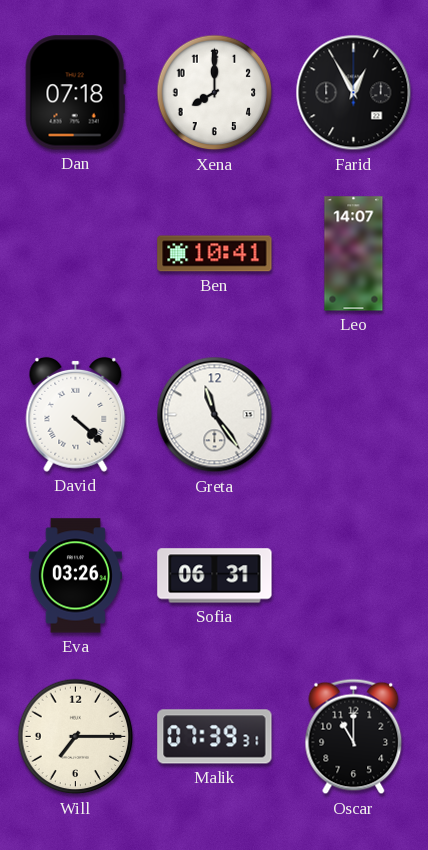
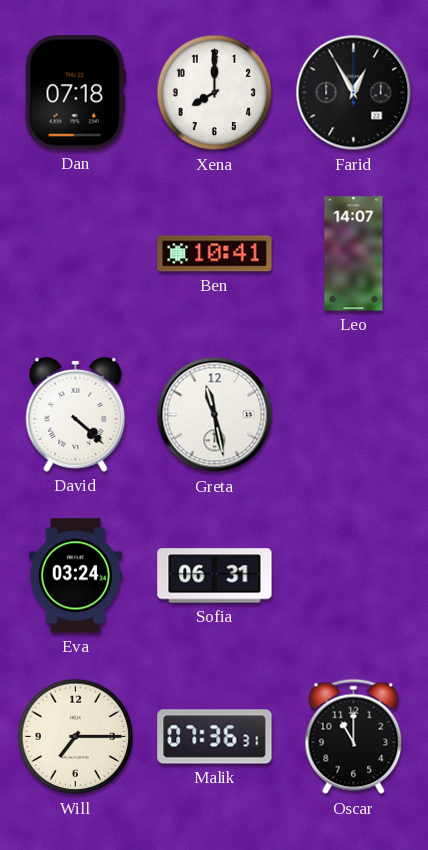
Greta: 11:24 -> 11:28
Eva: 03:26 -> 03:24
Malik: 07:39 -> 07:36
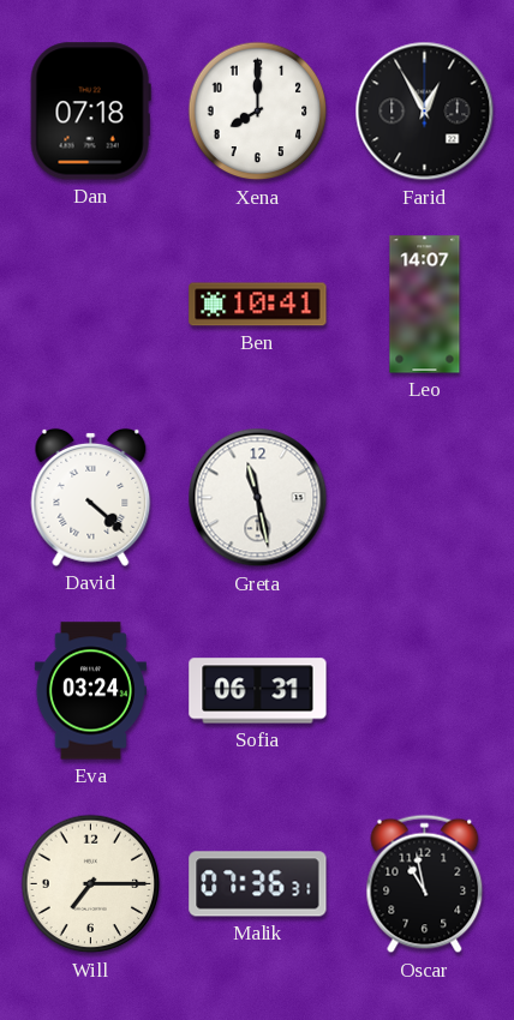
Oscar: 11:00 -> 10:58
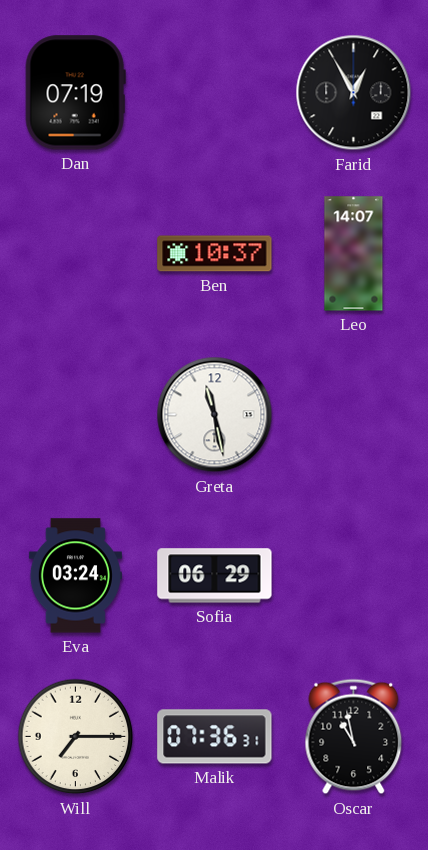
Dan: 07:18 -> 07:19
Xena: 8:00 -> none
Ben: 10:41 -> 10:37
David: 4:22 -> none
Sofia: 06:31 -> 06:29
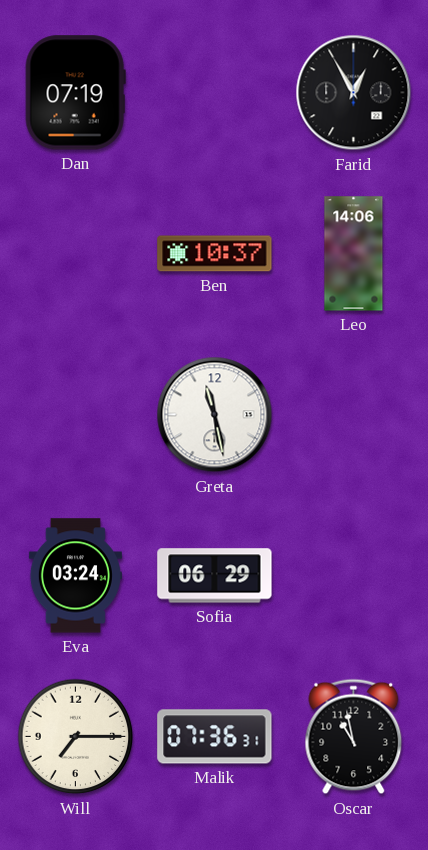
Leo: 14:07 -> 14:06
